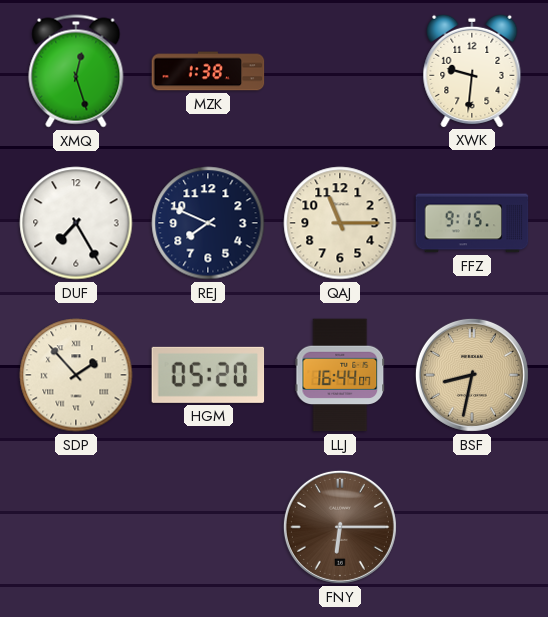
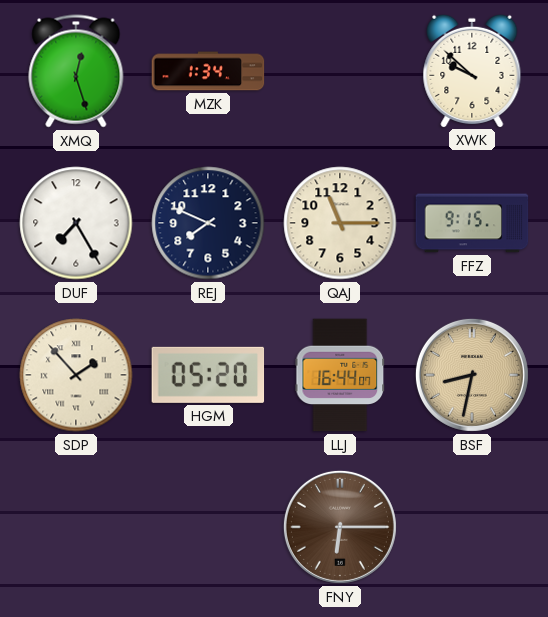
MZK: 1:38 -> 1:34
XWK: 9:31 -> 9:52
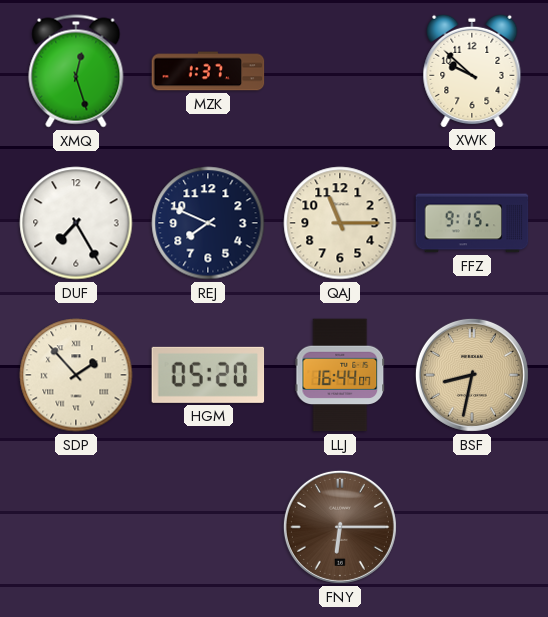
MZK: 1:34 -> 1:37
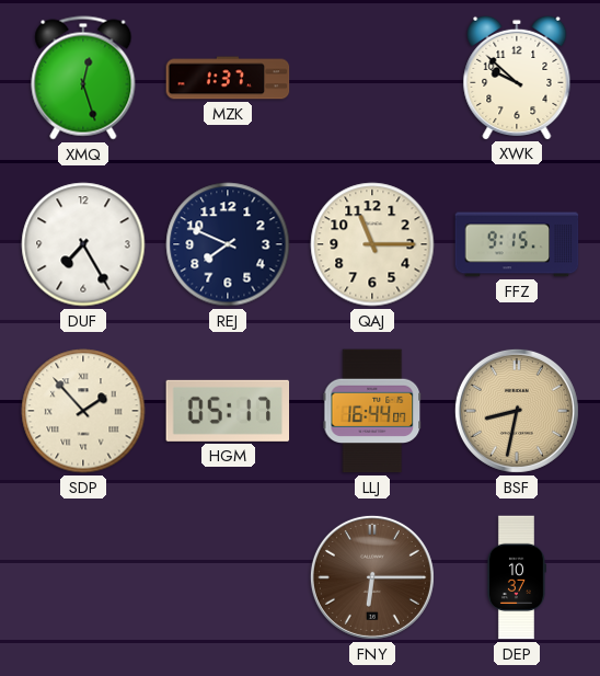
HGM: 05:20 -> 05:17
DEP: none -> 10:37
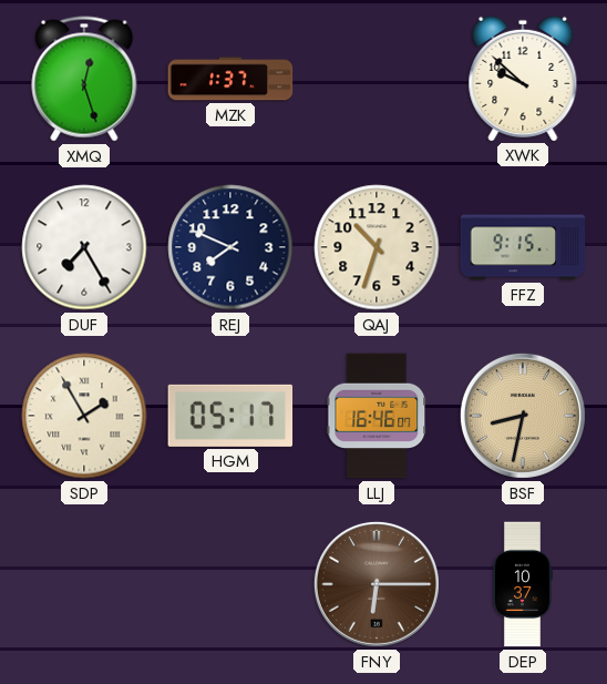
QAJ: 11:15 -> 10:33
SDP: 1:53 -> 1:55
LLJ: 16:44 -> 16:46
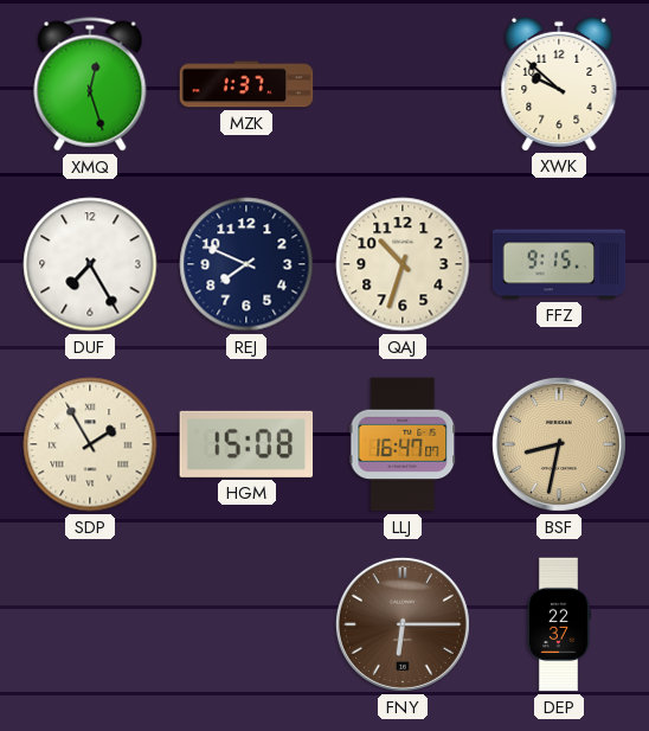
HGM: 05:17 -> 15:08
LLJ: 16:46 -> 16:47
DEP: 10:37 -> 22:37
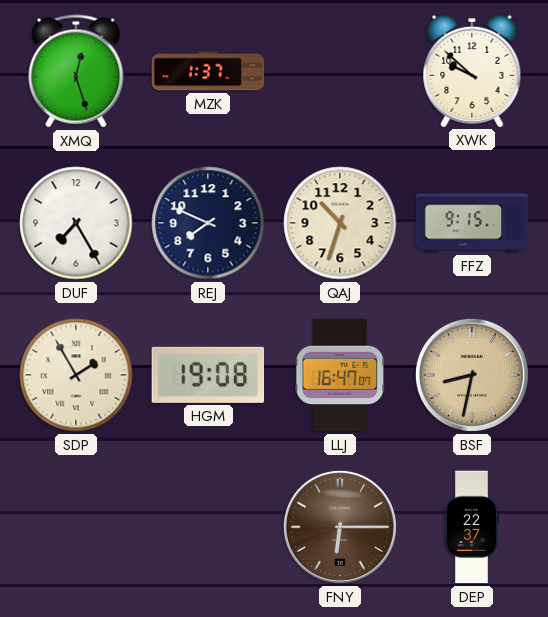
HGM: 15:08 -> 19:08
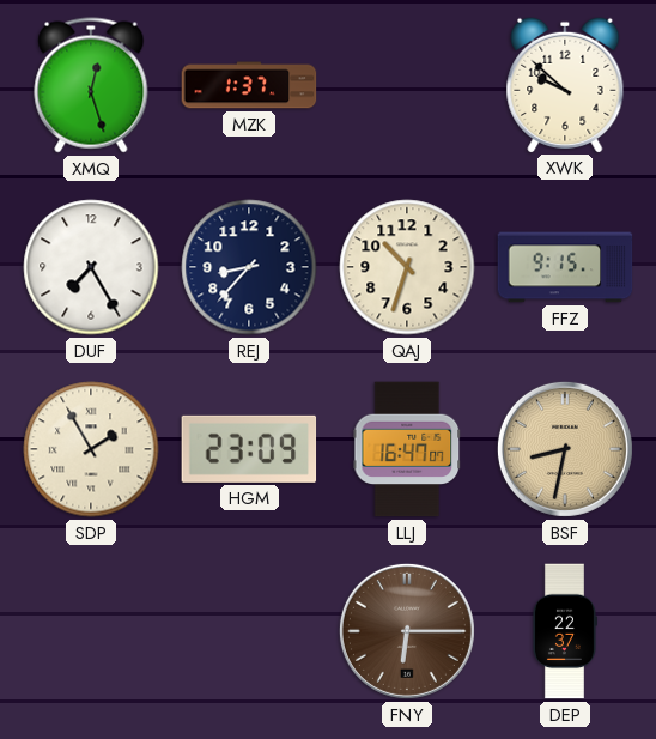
REJ: 7:49 -> 8:37
HGM: 19:08 -> 23:09
